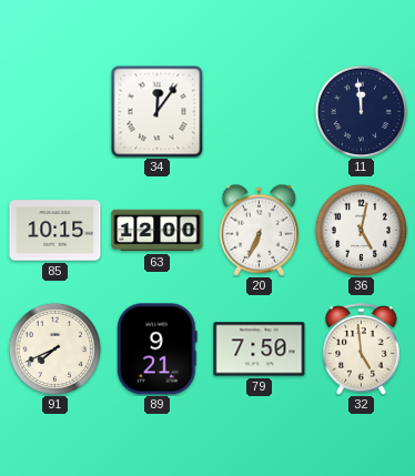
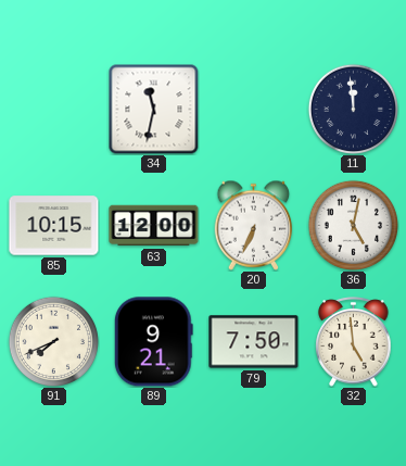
34: 12:06 -> 11:32
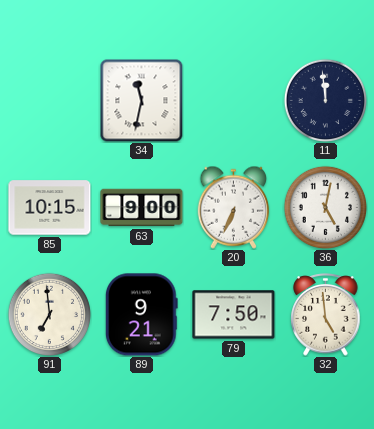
63: 12:00 -> 9:00
91: 7:41 -> 6:59
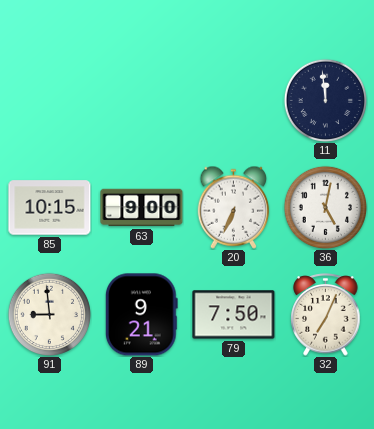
34: 11:32 -> none
91: 6:59 -> 8:59
32: 4:59 -> 7:04
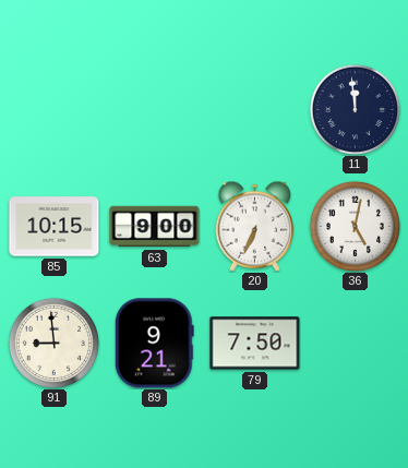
32: 7:04 -> none
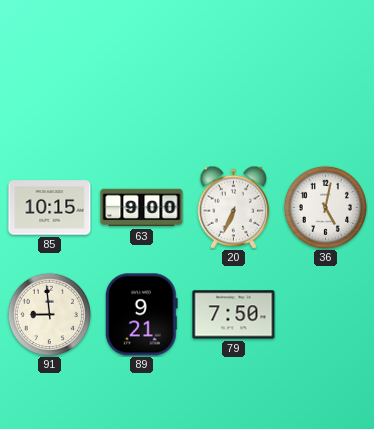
11: 11:59 -> none
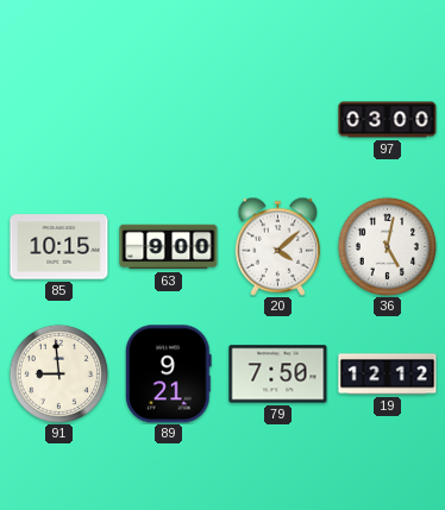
97: none -> 03:00
20: 6:34 -> 4:08
19: none -> 12:12
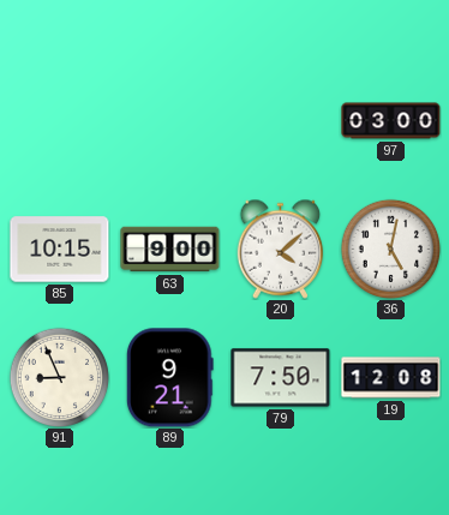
91: 8:59 -> 8:56
19: 12:12 -> 12:08
